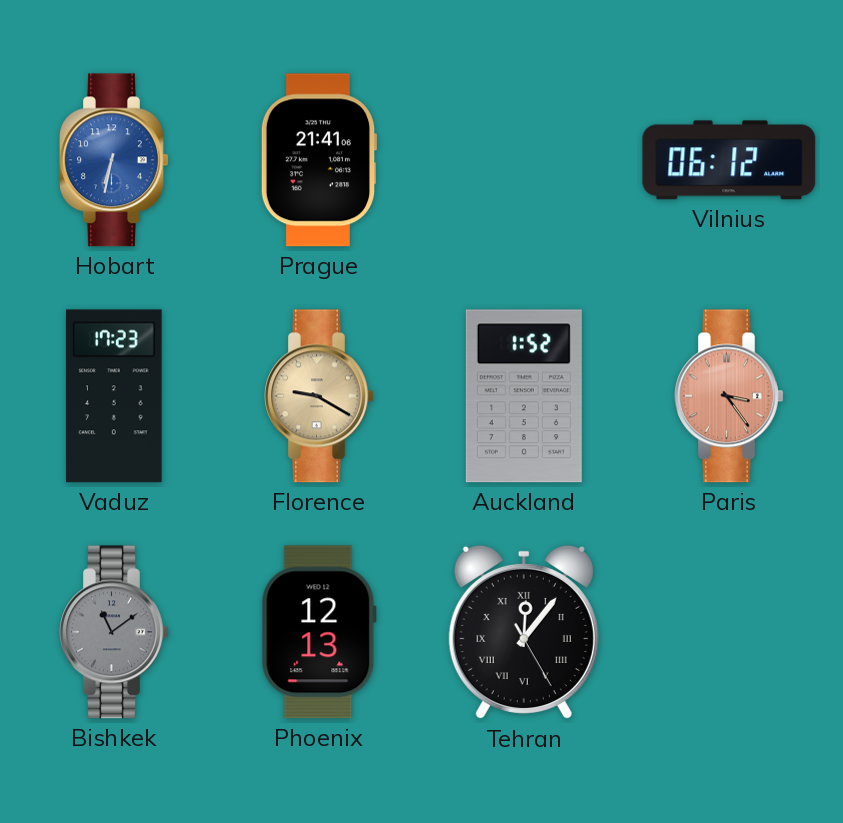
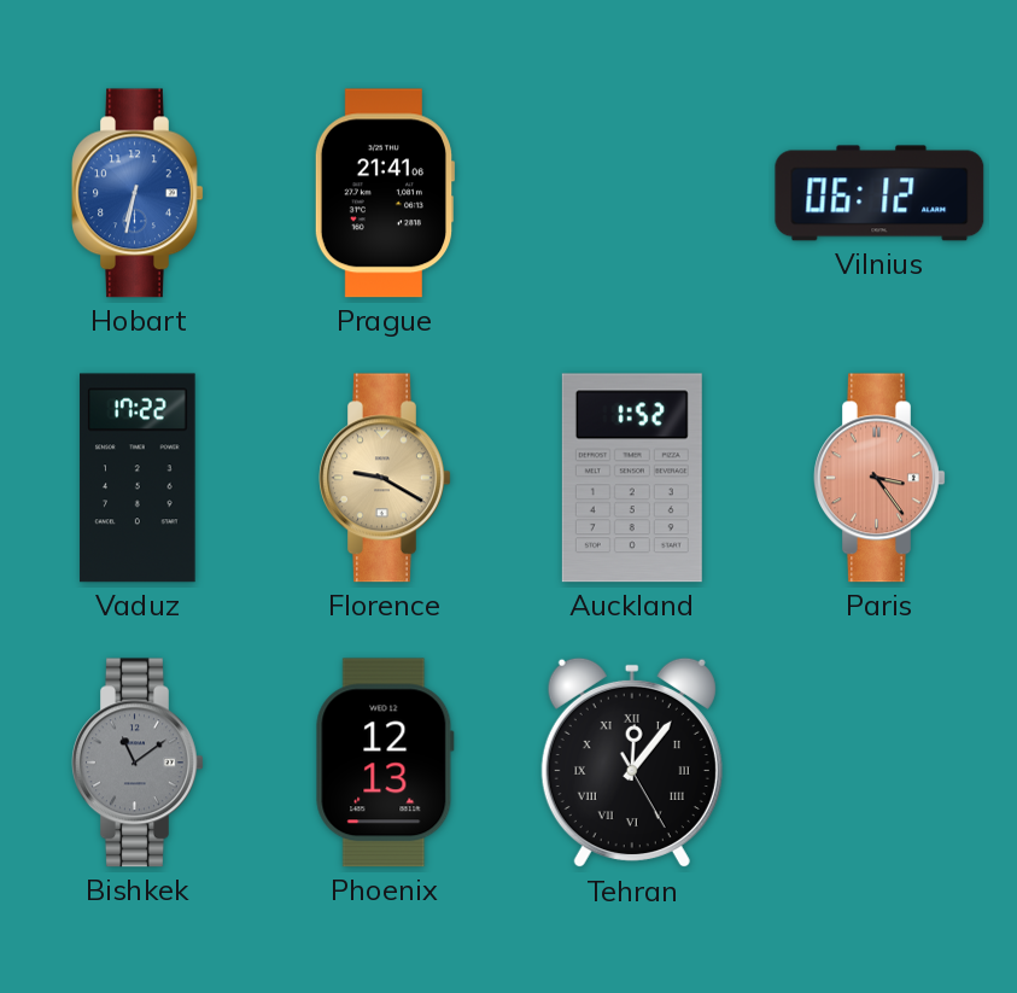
Vaduz: 17:23 -> 17:22
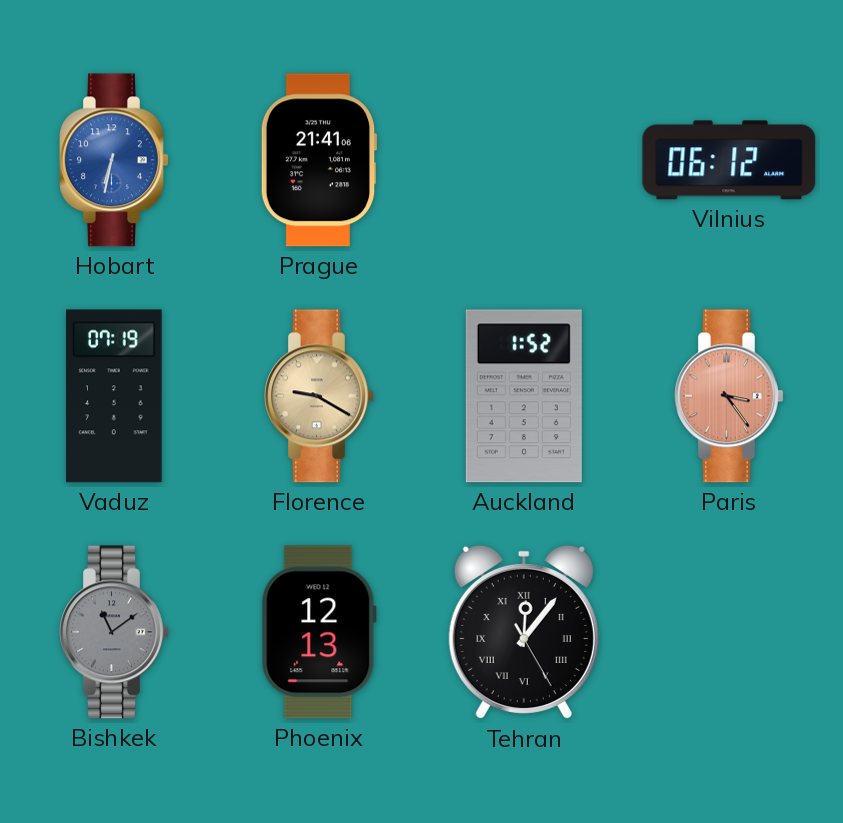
Vaduz: 17:22 -> 07:19
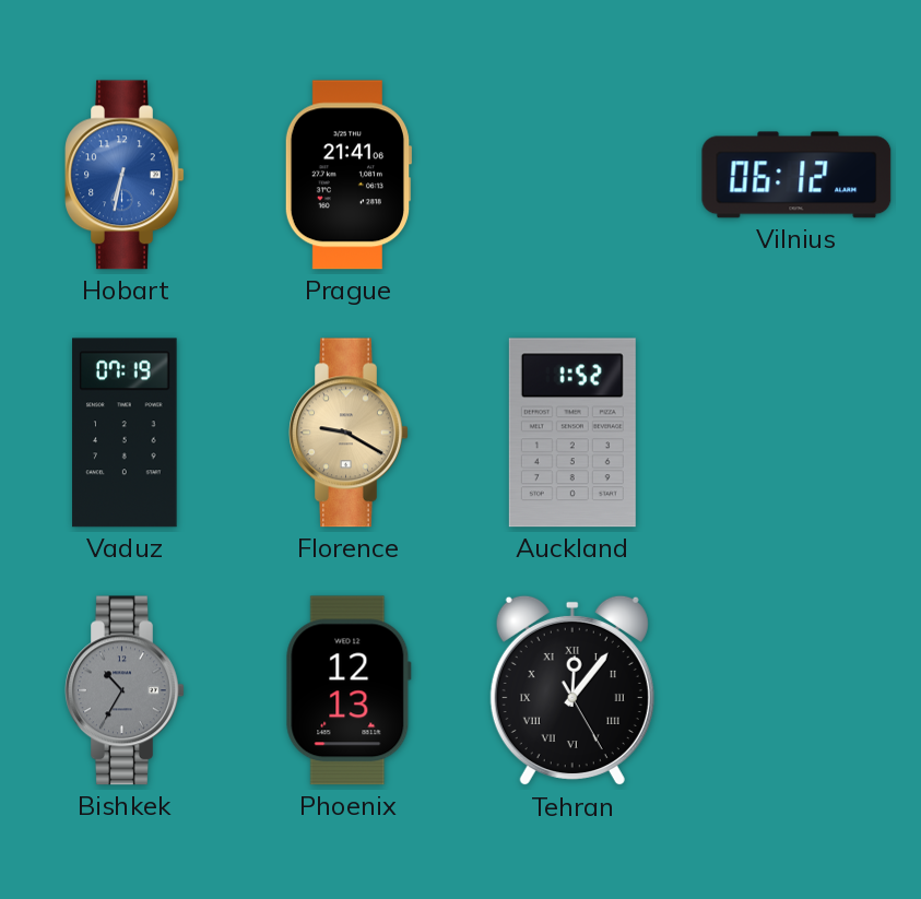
Paris: 3:24 -> none
Bishkek: 11:09 -> 10:35
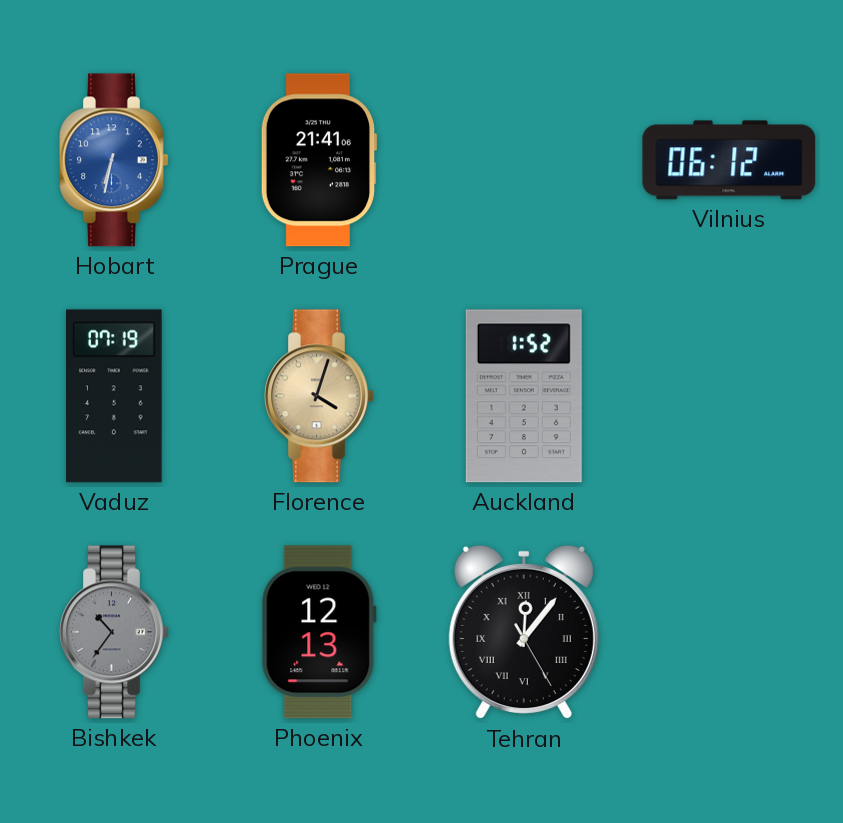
Florence: 9:20 -> 4:03
Bishkek: 10:35 -> 10:36
